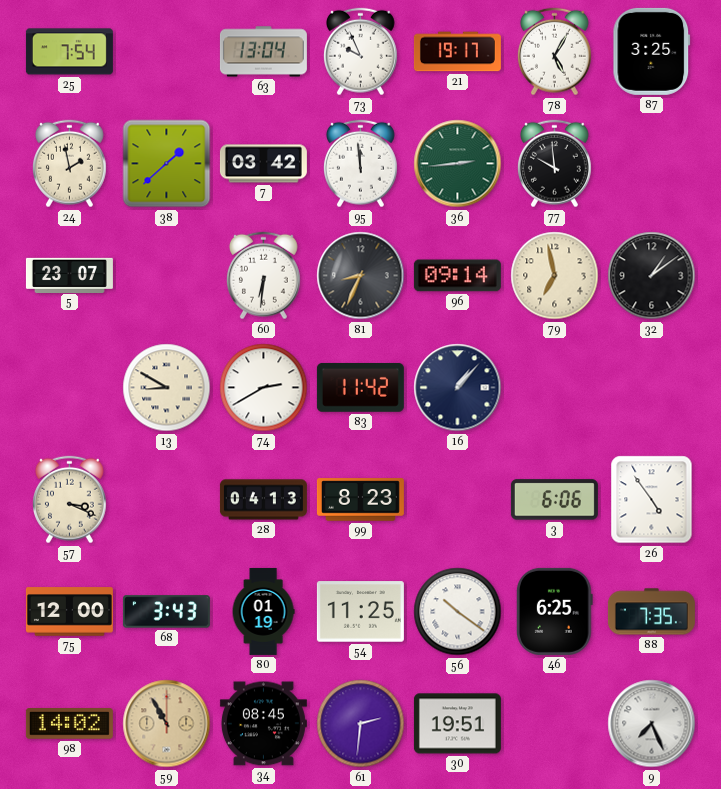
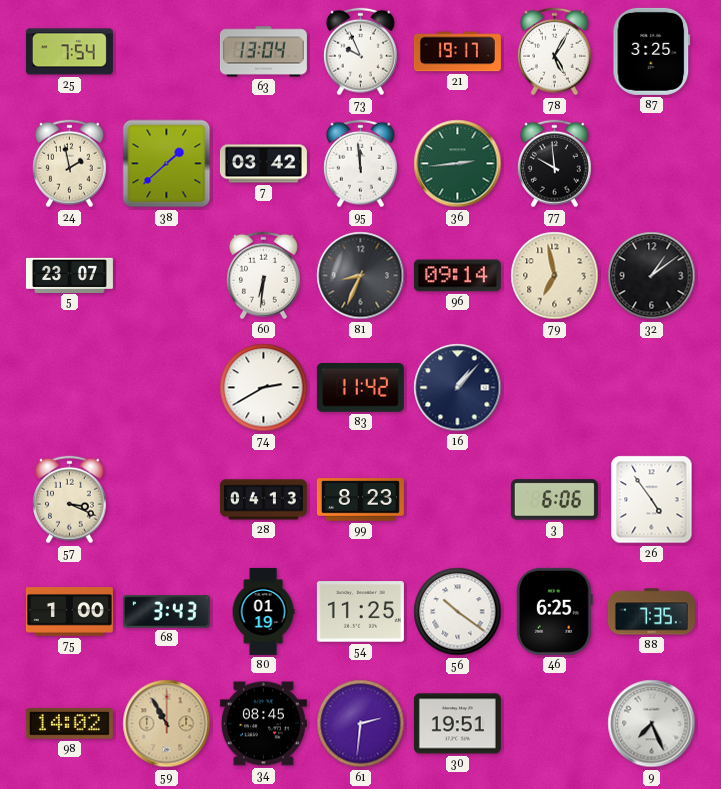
13: 8:50 -> none
75: 12:00 -> 1:00
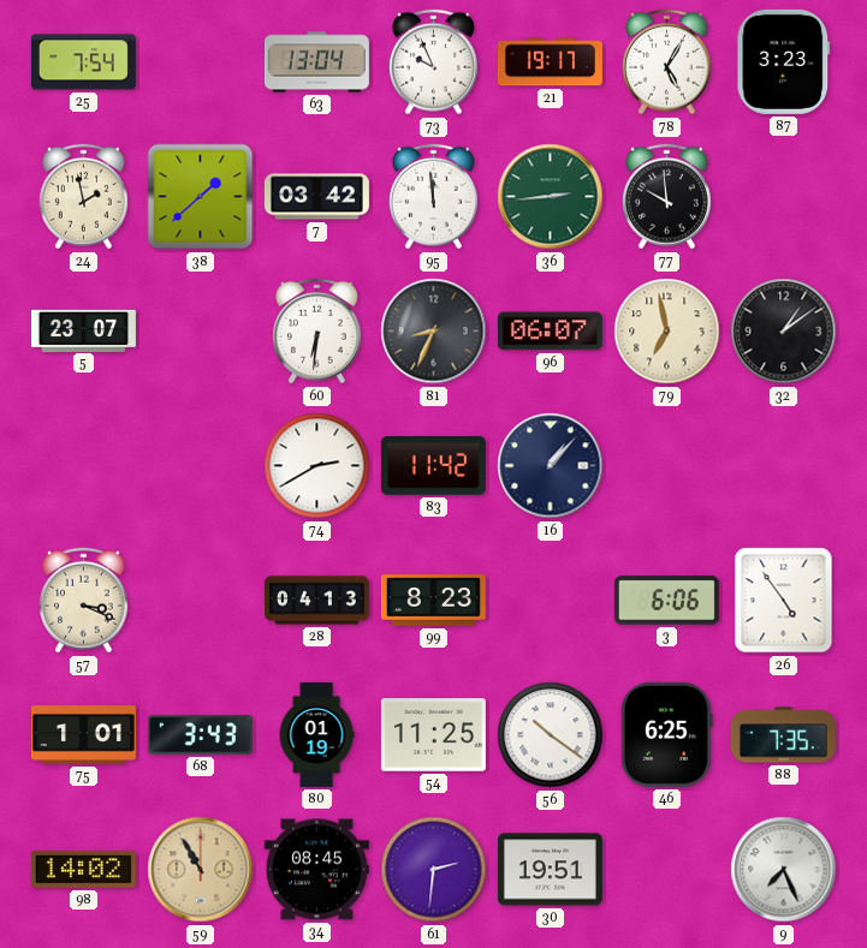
87: 3:25 -> 3:23
96: 09:14 -> 06:07
75: 1:00 -> 1:01
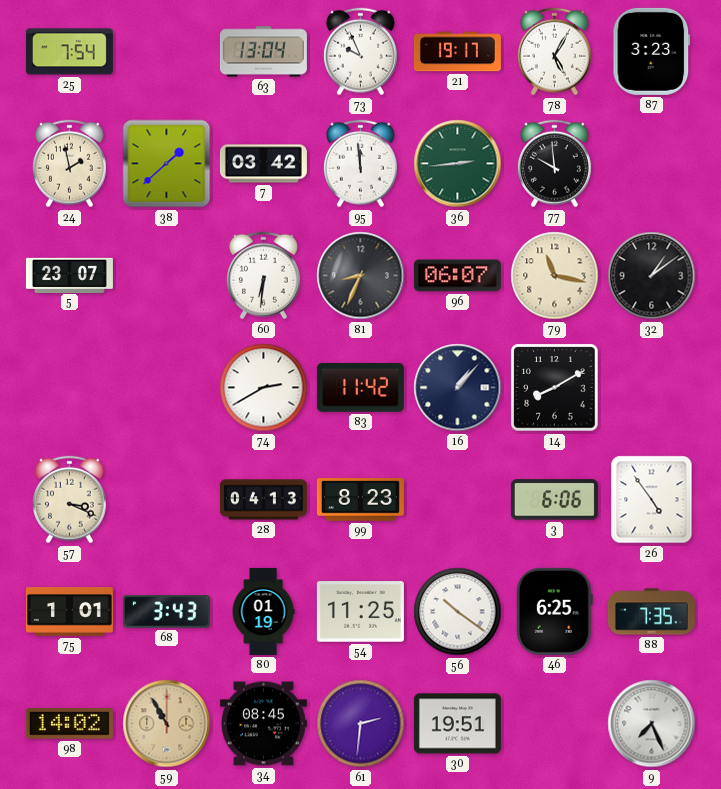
79: 6:58 -> 11:17
14: none -> 8:10
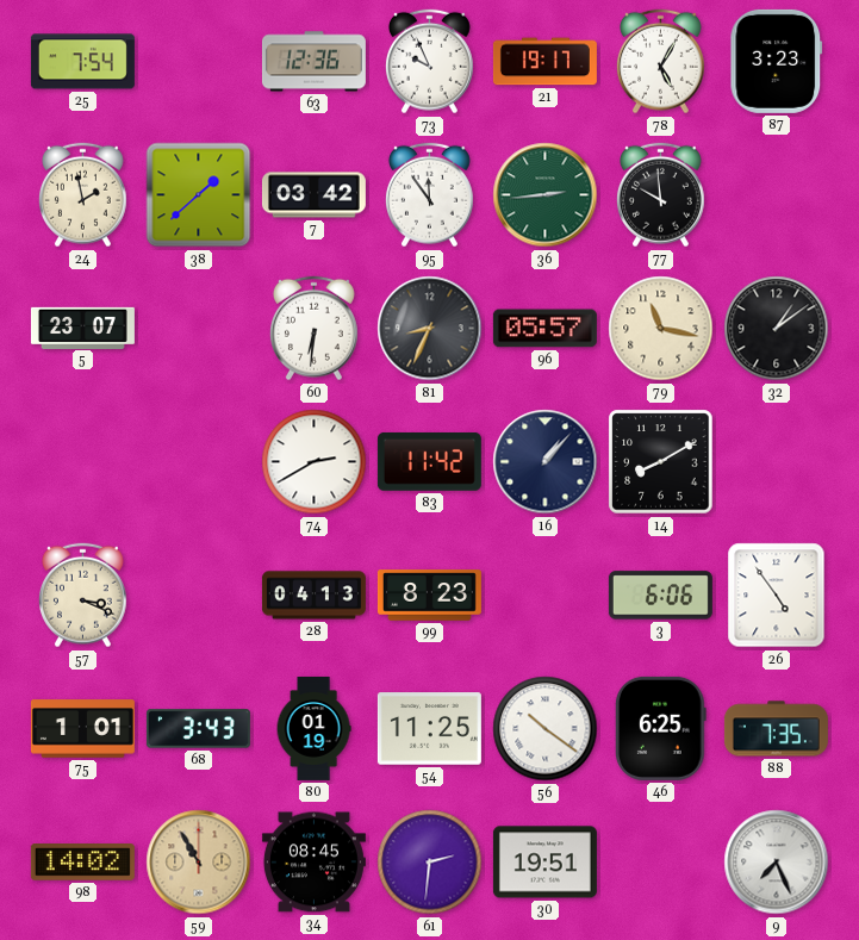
63: 13:04 -> 12:36
95: 11:59 -> 11:54
96: 06:07 -> 05:57
